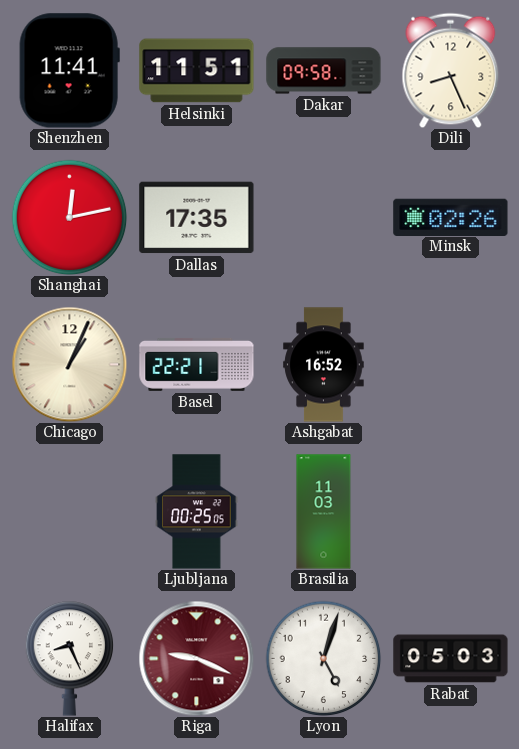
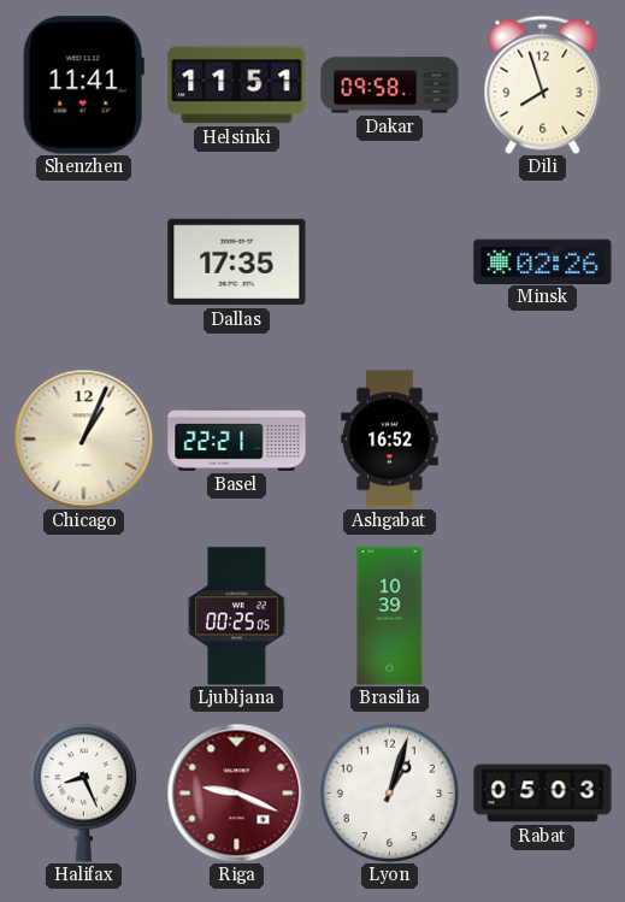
Dili: 8:26 -> 7:57
Shanghai: 12:13 -> none
Brasilia: 11:03 -> 10:39
Lyon: 5:03 -> 1:03
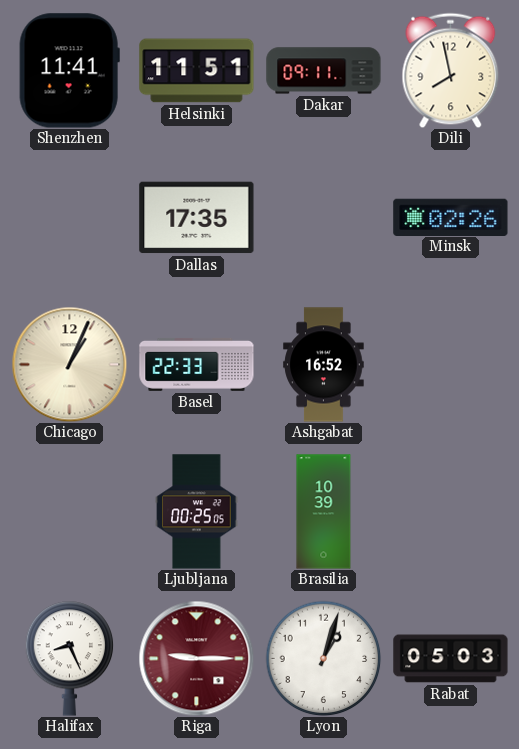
Dakar: 09:58 -> 09:11
Dili: 7:57 -> 7:58
Basel: 22:21 -> 22:33
Riga: 9:19 -> 9:15
